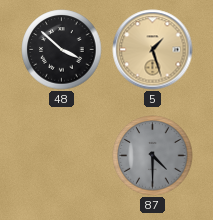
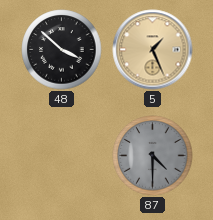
5: 1:27 -> 1:26
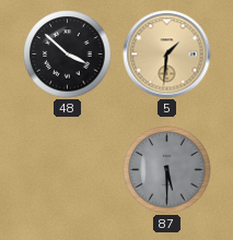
5: 1:26 -> 1:31
87: 4:30 -> 5:30
